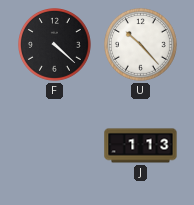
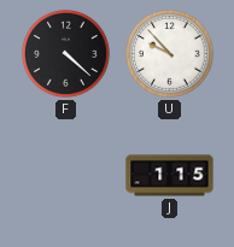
U: 10:23 -> 9:53
J: 1:13 -> 1:15
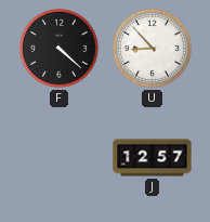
U: 9:53 -> 8:53
J: 1:15 -> 12:57
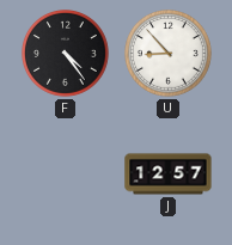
F: 4:22 -> 4:24
